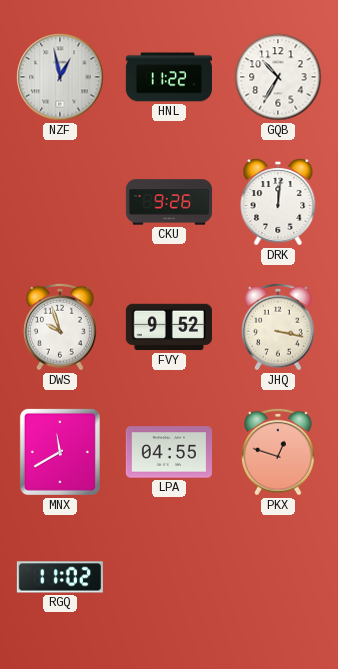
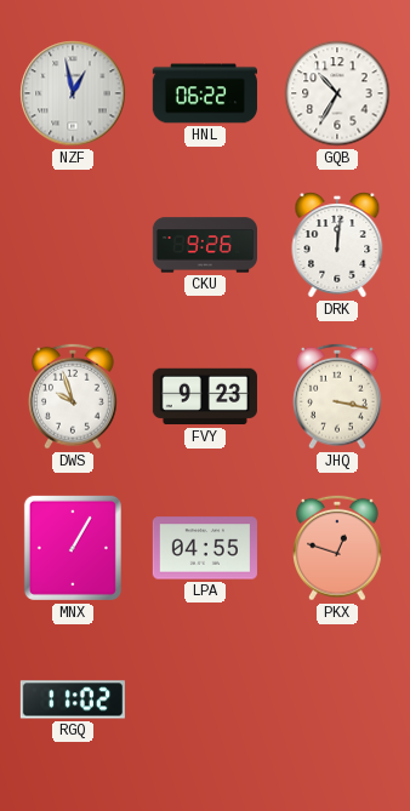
HNL: 11:22 -> 06:22
FVY: 9:52 -> 9:23
MNX: 11:40 -> 1:05
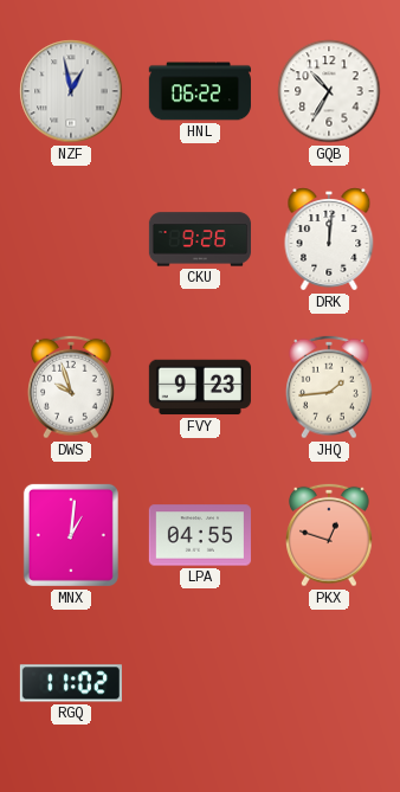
JHQ: 3:17 -> 1:44
MNX: 1:05 -> 1:01
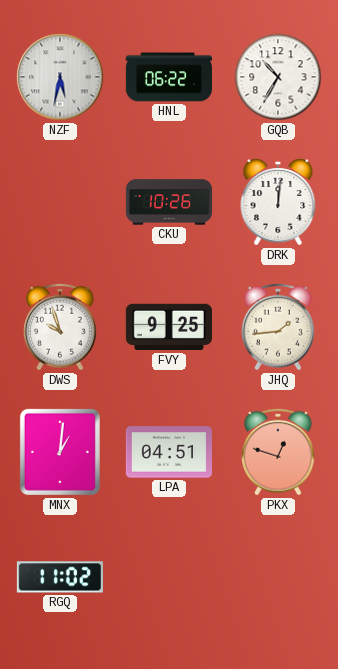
NZF: 12:58 -> 5:32
CKU: 9:26 -> 10:26
FVY: 9:23 -> 9:25
LPA: 04:55 -> 04:51
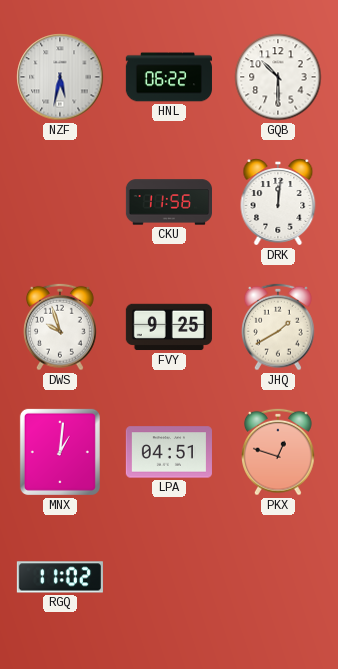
GQB: 10:35 -> 10:30
CKU: 10:26 -> 11:56
JHQ: 1:44 -> 1:40
